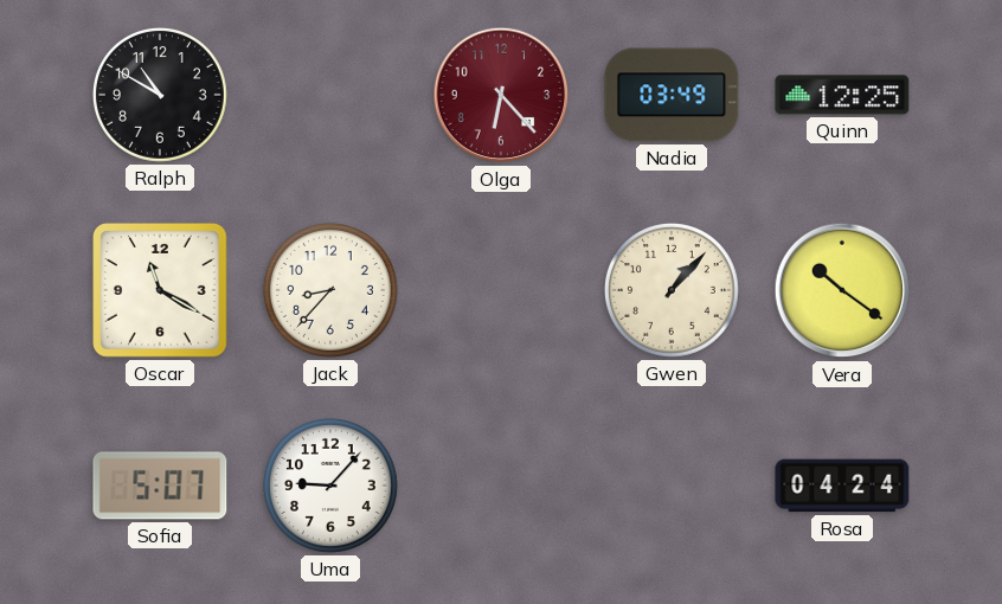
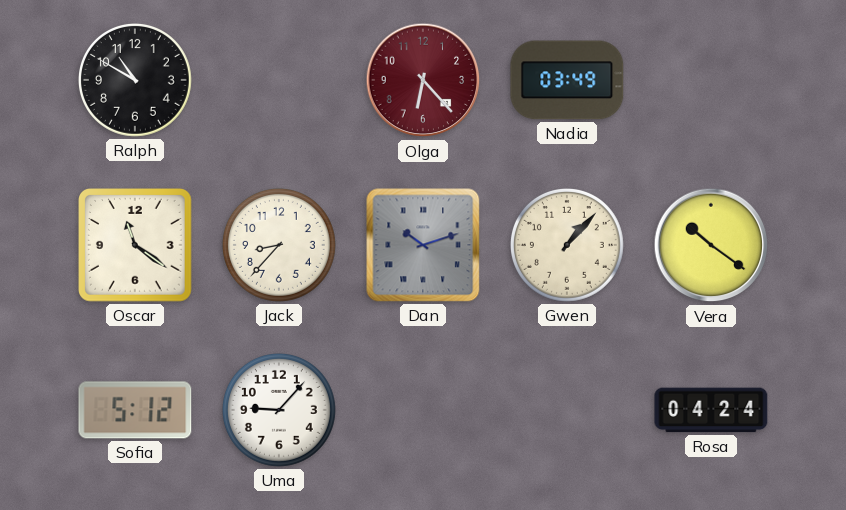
Quinn: 12:25 -> none
Oscar: 11:20 -> 11:21
Dan: none -> 10:12
Sofia: 5:07 -> 5:12
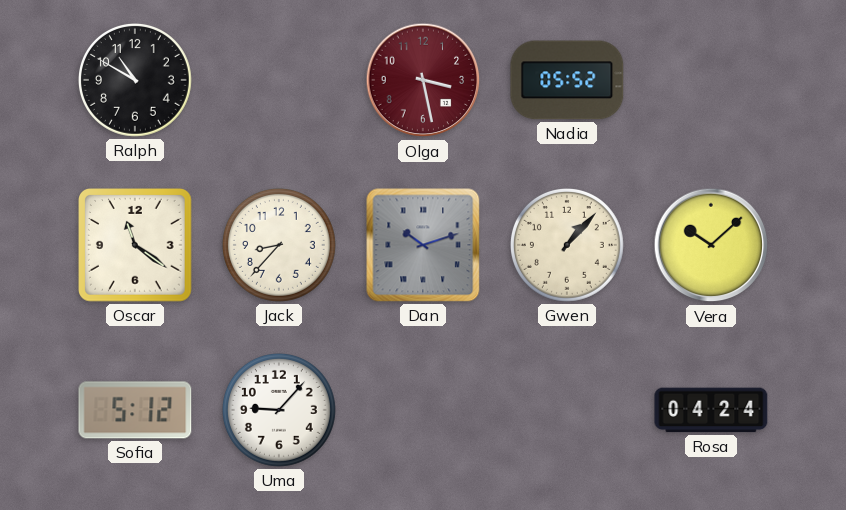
Olga: 6:23 -> 3:28
Nadia: 03:49 -> 05:52
Vera: 10:21 -> 10:08
